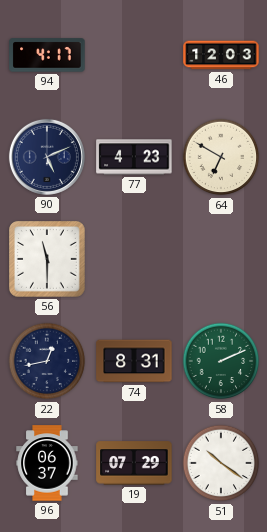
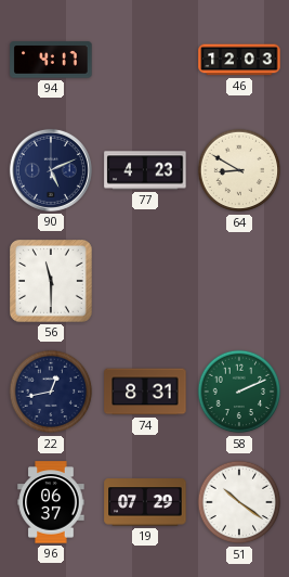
64: 6:50 -> 8:50
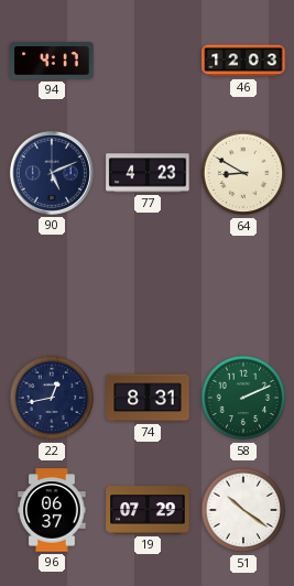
56: 11:30 -> none
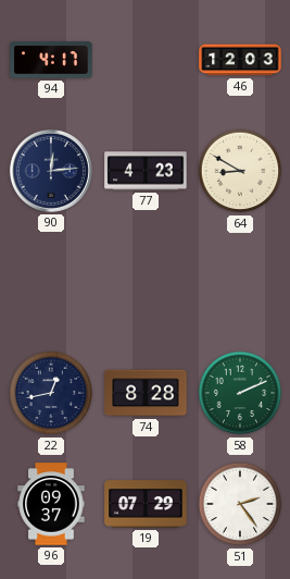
90: 5:11 -> 12:14
74: 8:31 -> 8:28
96: 06:37 -> 09:37
51: 10:21 -> 2:24
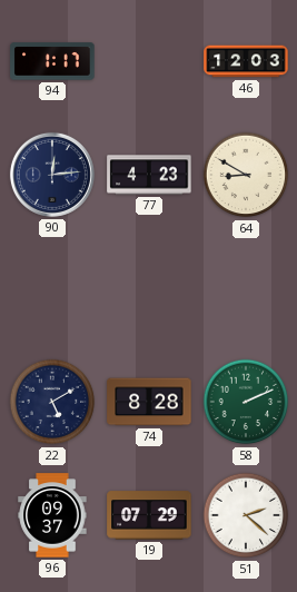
94: 4:17 -> 1:17
22: 12:43 -> 5:10
51: 2:24 -> 2:22
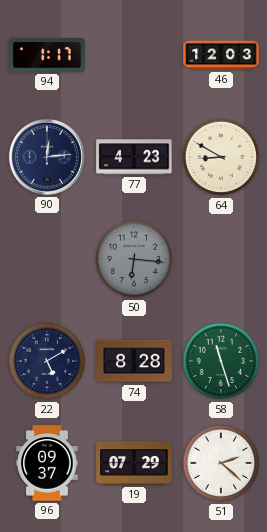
50: none -> 6:16
58: 2:11 -> 11:27
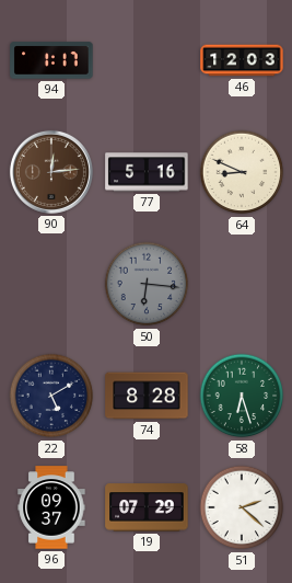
90 dial: navy -> brown
77: 4:23 -> 5:16
64: 8:50 -> 8:49
58: 11:27 -> 6:27
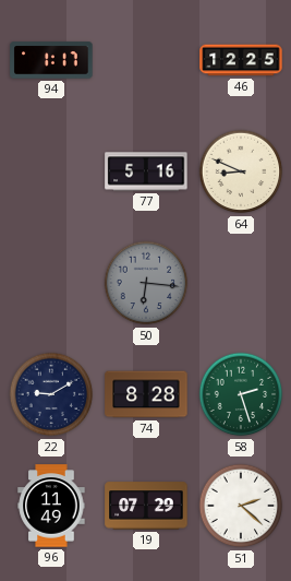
46: 12:03 -> 12:25
90: 12:14 -> none
22: 5:10 -> 9:10
58: 6:27 -> 2:27
96: 09:37 -> 11:49
